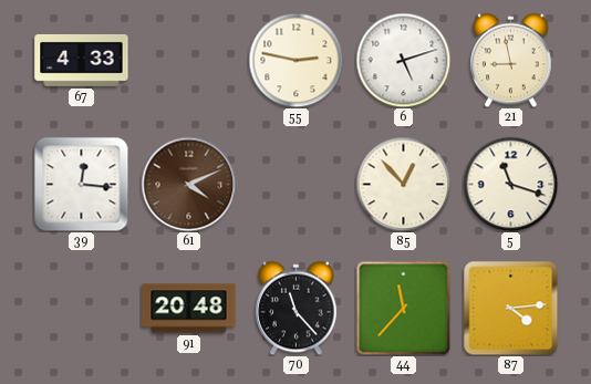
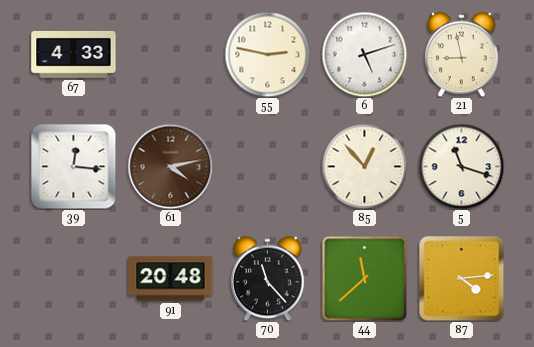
61: 4:11 -> 4:13
44: 11:37 -> 11:38
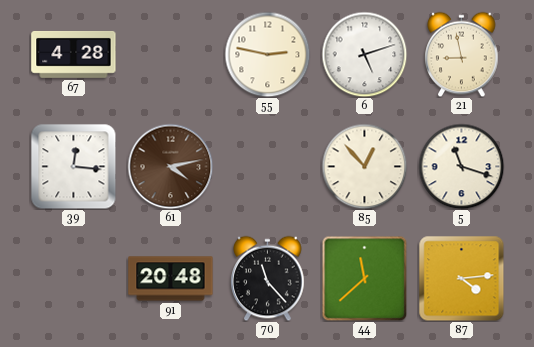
67: 4:33 -> 4:28
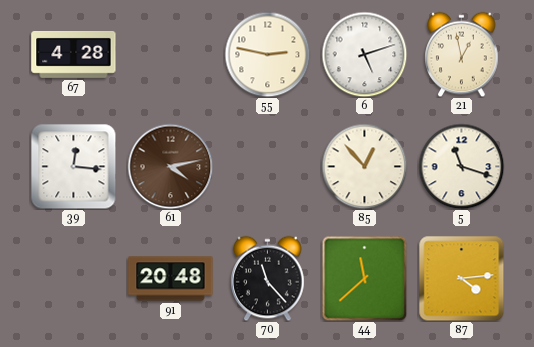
21: 8:58 -> 12:58
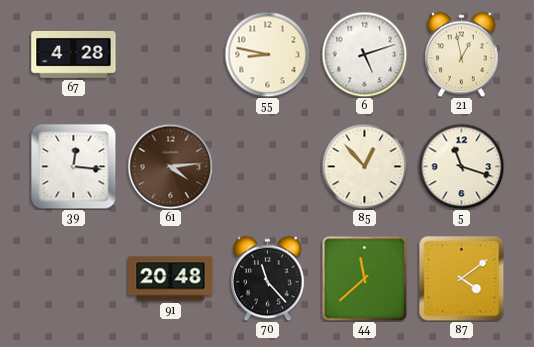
55: 2:47 -> 8:47
61: 4:13 -> 4:14
87: 4:14 -> 4:09
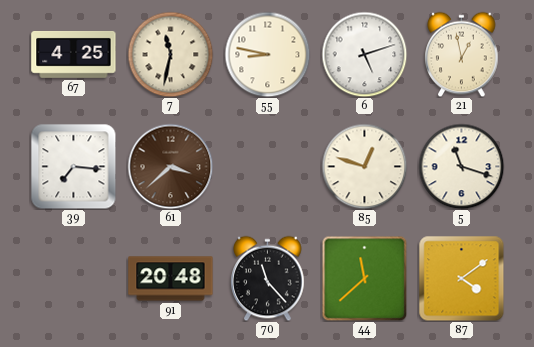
67: 4:28 -> 4:25
7: none -> 11:32
39: 12:16 -> 7:16
61: 4:14 -> 3:38
85: 12:53 -> 12:48
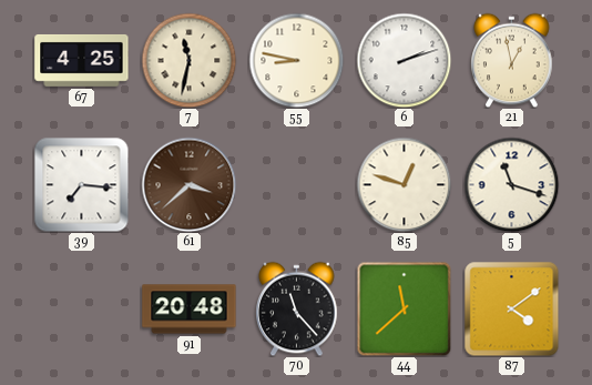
6: 5:12 -> 2:12
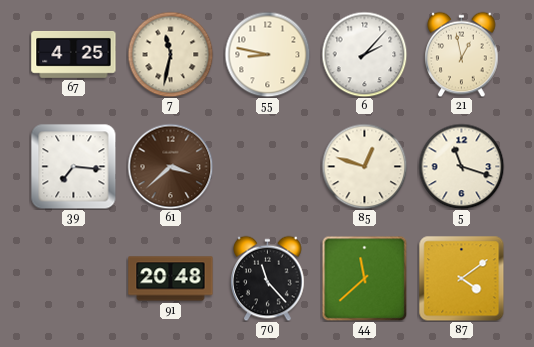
6: 2:12 -> 2:07
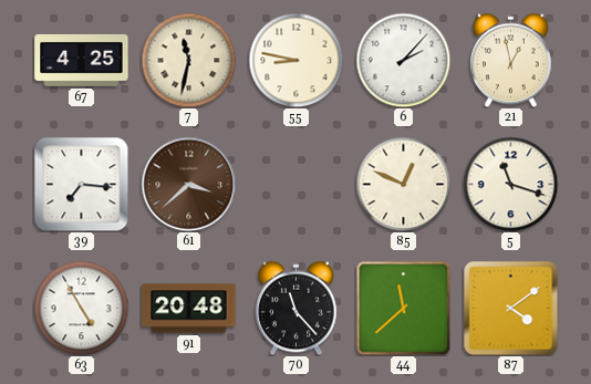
85: 12:48 -> 12:49
63: none -> 4:55
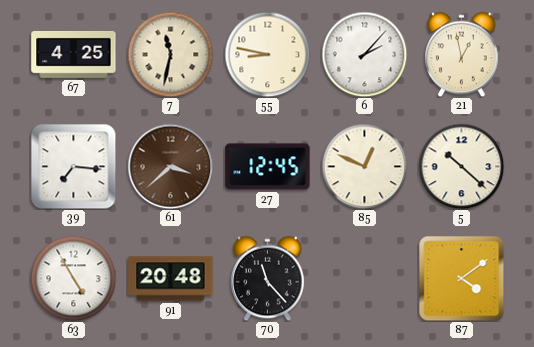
27: none -> 12:45
5: 11:18 -> 10:22
44: 11:38 -> none
